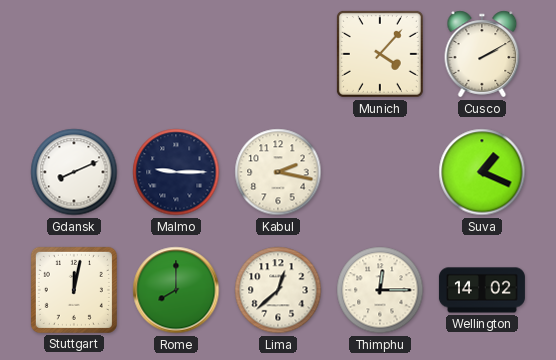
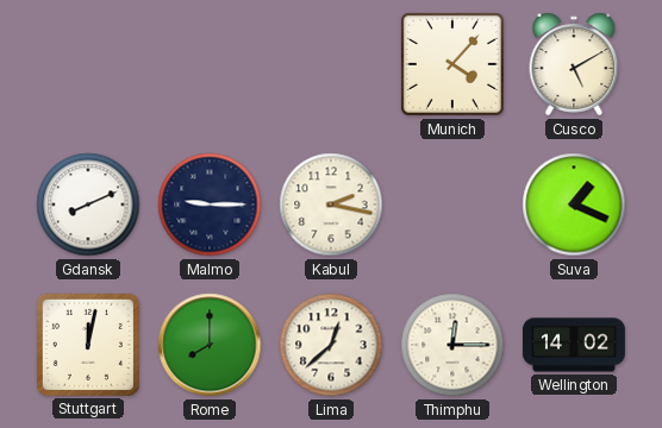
Cusco: 2:10 -> 5:10
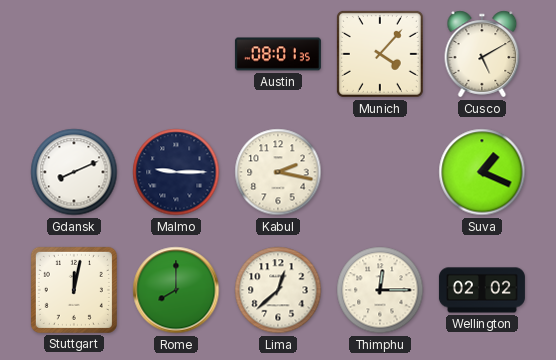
Austin: none -> 08:01
Wellington: 14:02 -> 02:02
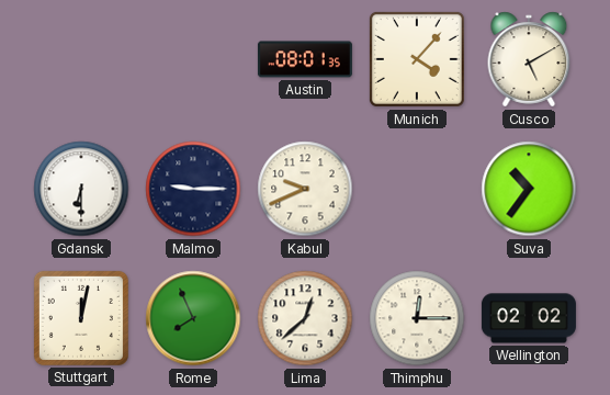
Gdansk: 8:11 -> 6:30
Kabul: 2:17 -> 9:41
Suva: 1:19 -> 10:36
Rome: 8:00 -> 7:56
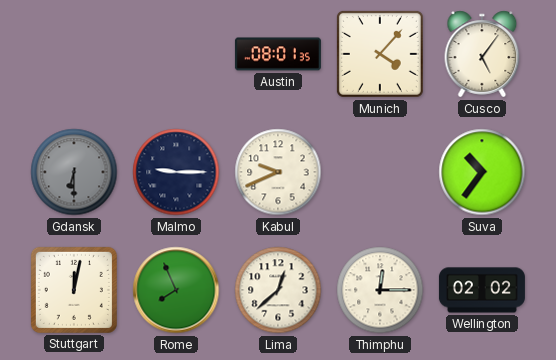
Cusco: 5:10 -> 5:06
Gdansk dial: white -> grey
